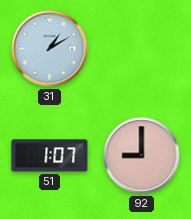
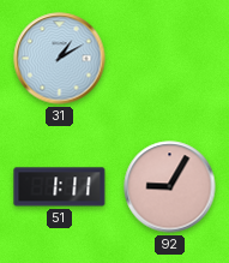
51: 1:07 -> 1:11
92: 9:00 -> 9:05
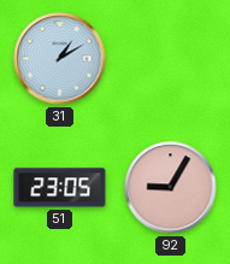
51: 1:11 -> 23:05
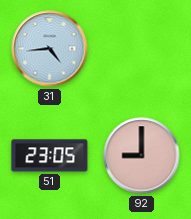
31: 1:10 -> 4:44
92: 9:05 -> 9:00
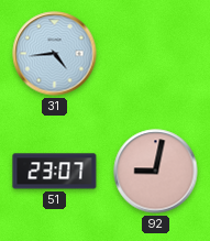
51: 23:05 -> 23:07
92: 9:00 -> 9:02
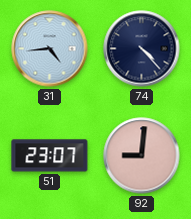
74: none -> 4:23
92: 9:02 -> 9:01
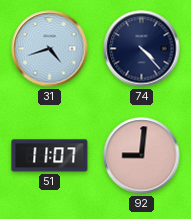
31: 4:44 -> 4:42
51: 23:07 -> 11:07
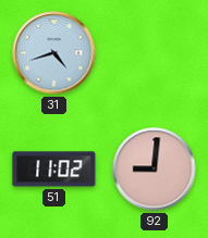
74: 4:23 -> none
51: 11:07 -> 11:02
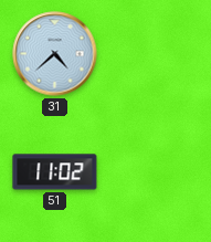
31: 4:42 -> 4:38
92: 9:01 -> none
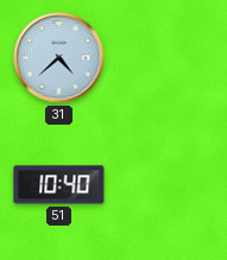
51: 11:02 -> 10:40
